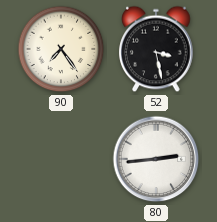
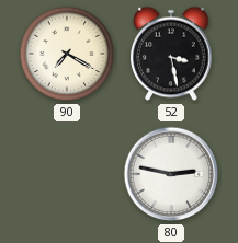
90: 7:24 -> 7:20
80: 2:44 -> 2:47
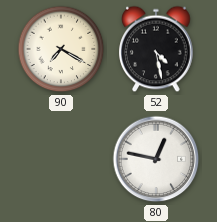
52: 3:28 -> 4:28
80: 2:47 -> 12:47
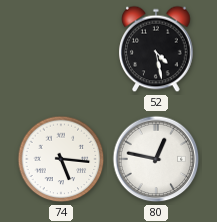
90: 7:20 -> none
74: none -> 5:16
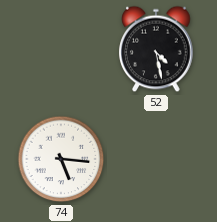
80: 12:47 -> none
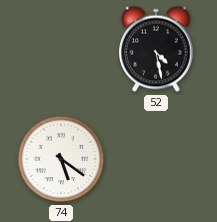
74: 5:16 -> 5:21
